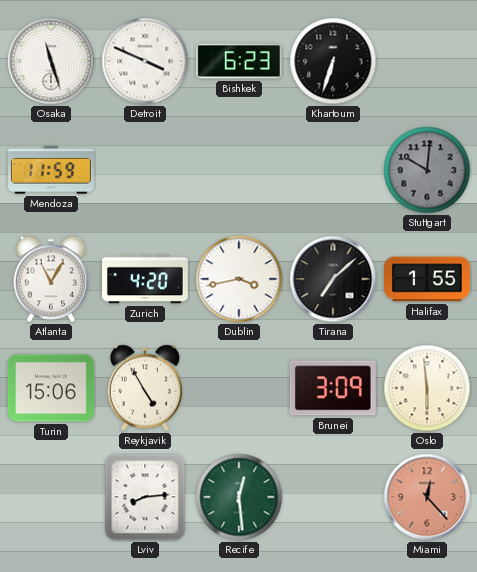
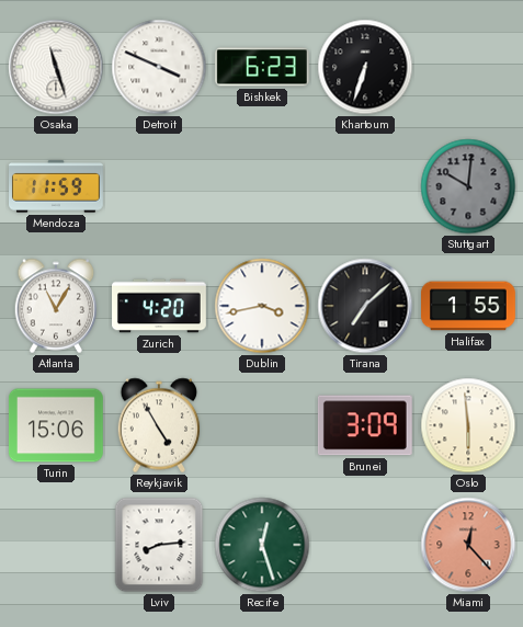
Recife: 12:29 -> 12:27
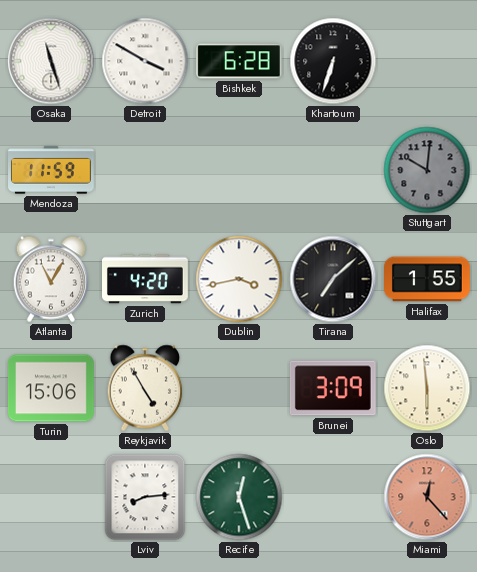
Detroit: 3:49 -> 3:50
Bishkek: 6:23 -> 6:28
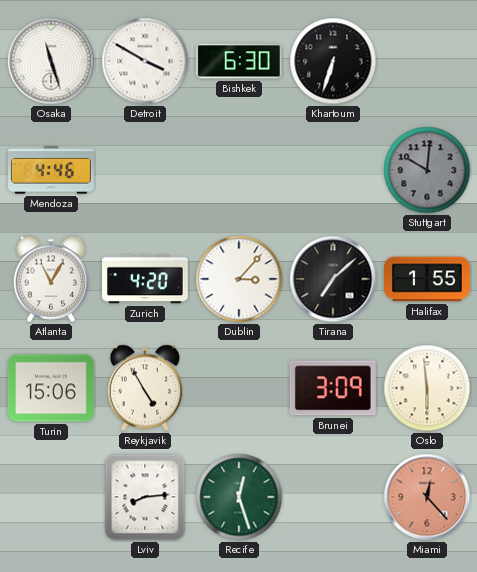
Bishkek: 6:28 -> 6:30
Mendoza: 11:59 -> 4:46
Dublin: 3:43 -> 3:07
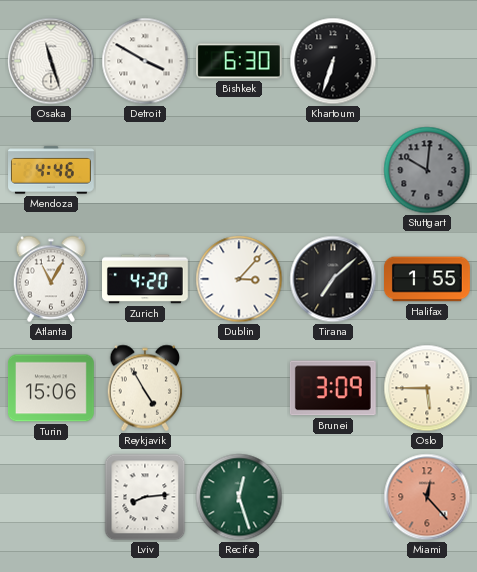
Oslo: 5:59 -> 5:45
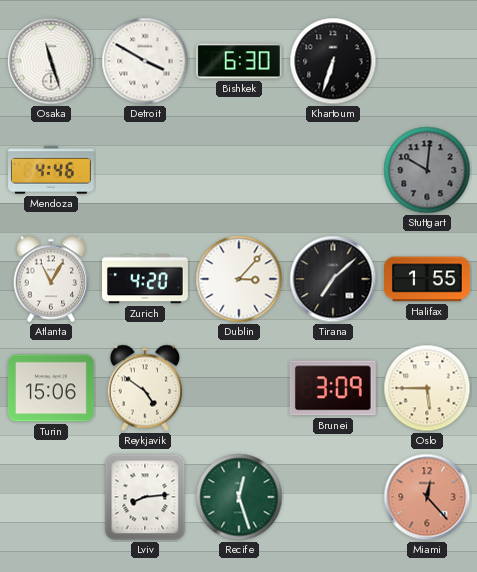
Reykjavik: 4:55 -> 4:51
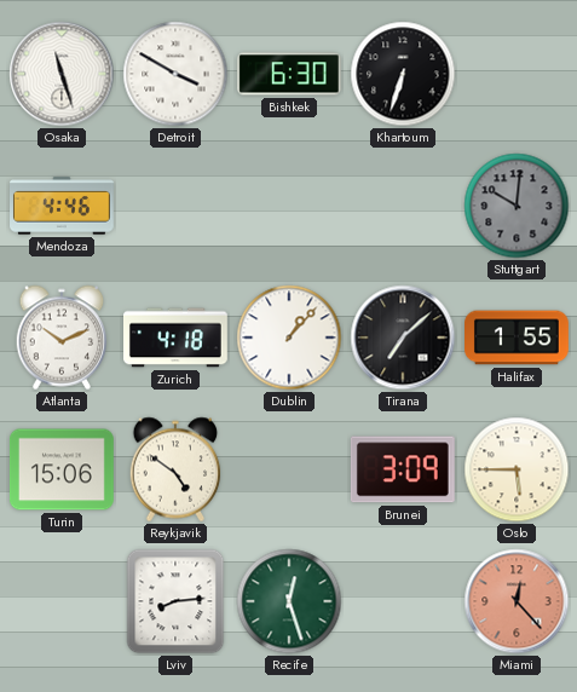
Atlanta: 11:05 -> 10:11
Zurich: 4:20 -> 4:18
Dublin: 3:07 -> 1:07
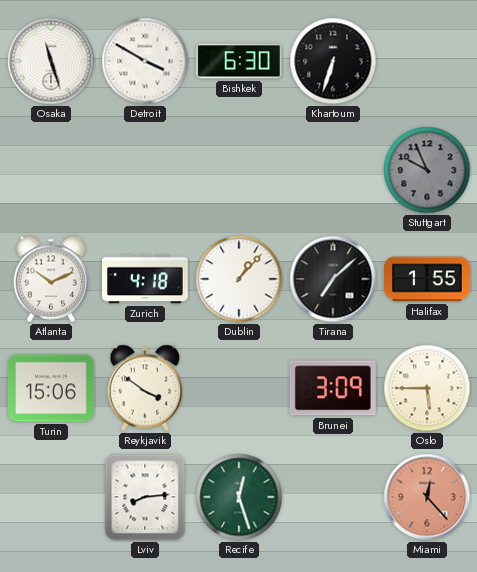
Mendoza: 4:46 -> none
Stuttgart: 10:01 -> 9:56
Reykjavik: 4:51 -> 3:51
